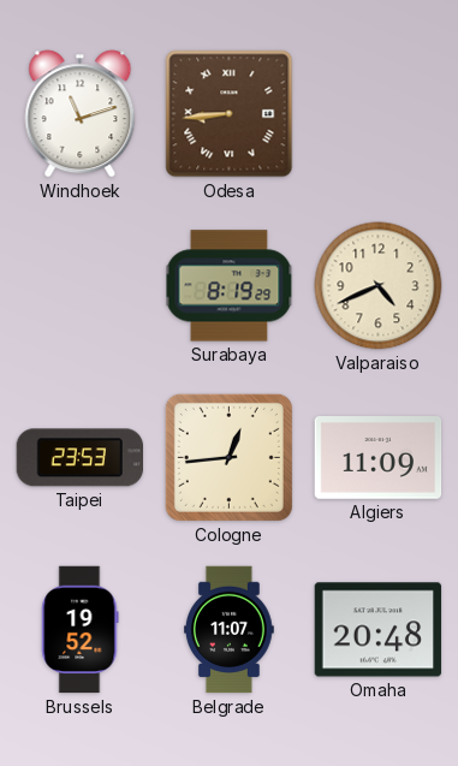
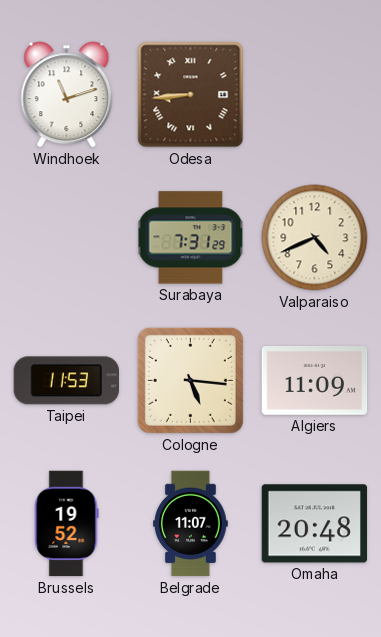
Surabaya: 8:19 -> 7:31
Taipei: 23:53 -> 11:53
Cologne: 12:44 -> 5:16
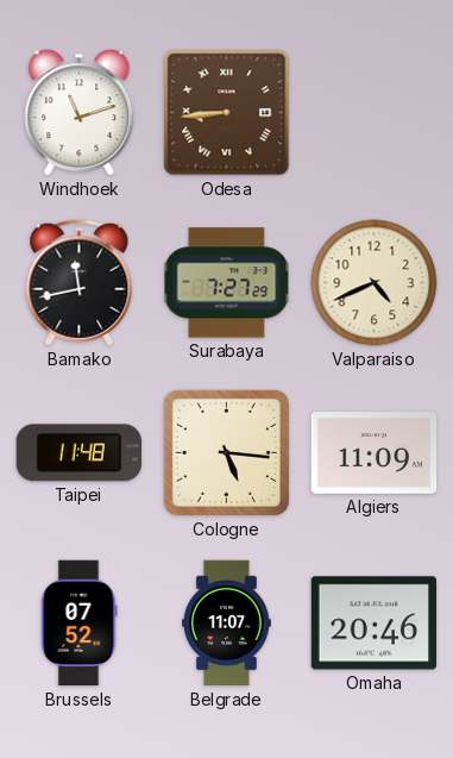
Bamako: none -> 11:43
Surabaya: 7:31 -> 7:27
Taipei: 11:53 -> 11:48
Brussels: 19:52 -> 07:52
Omaha: 20:48 -> 20:46
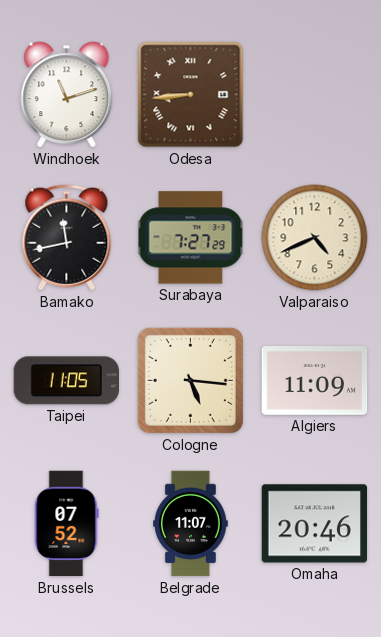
Taipei: 11:48 -> 11:05
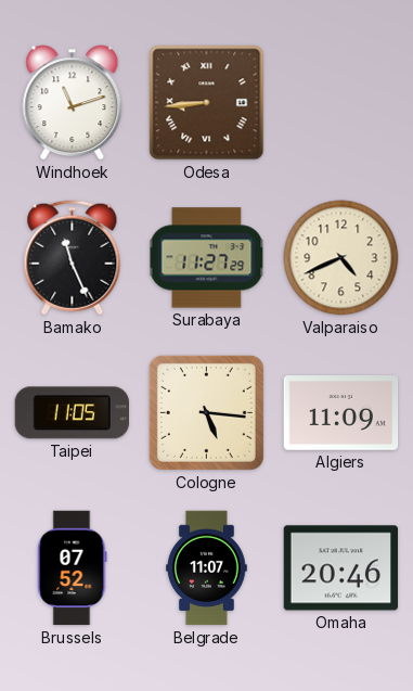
Bamako: 11:43 -> 11:26
Surabaya: 7:27 -> 11:27
